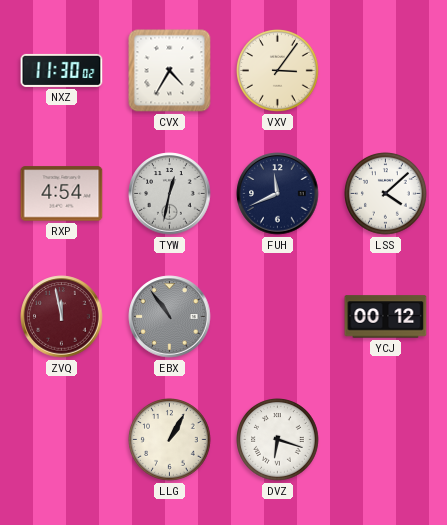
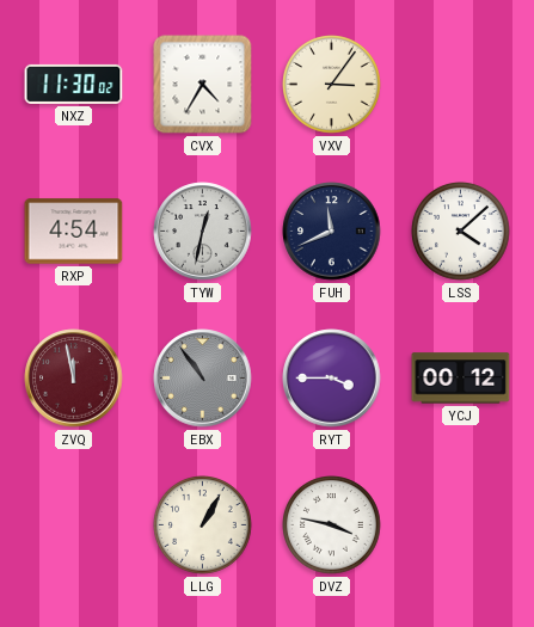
RYT: none -> 3:45
DVZ: 6:18 -> 3:47
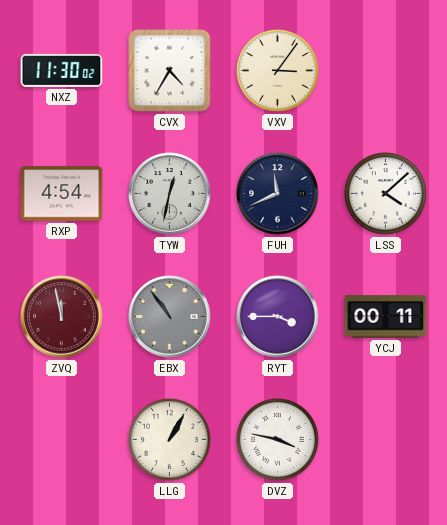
YCJ: 00:12 -> 00:11
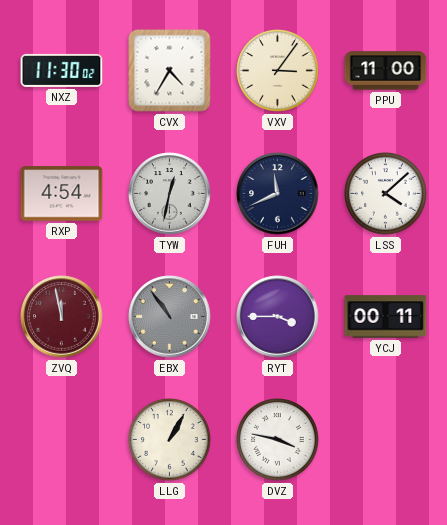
PPU: none -> 11:00
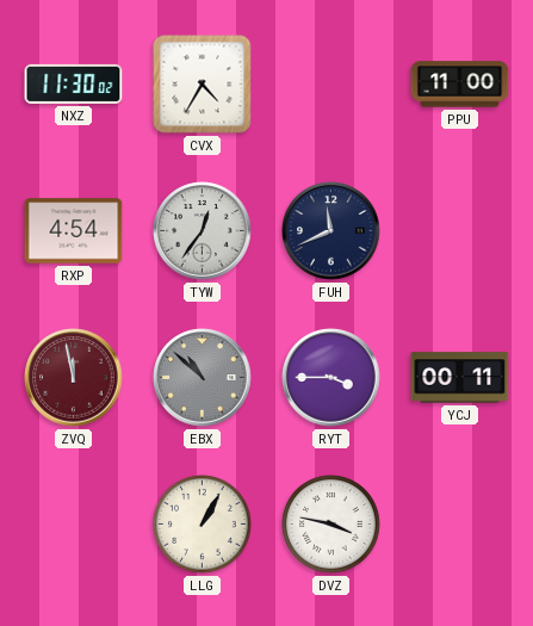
VXV: 3:06 -> none
TYW: 12:32 -> 12:36
LSS: 4:08 -> none
EBX: 10:54 -> 10:52
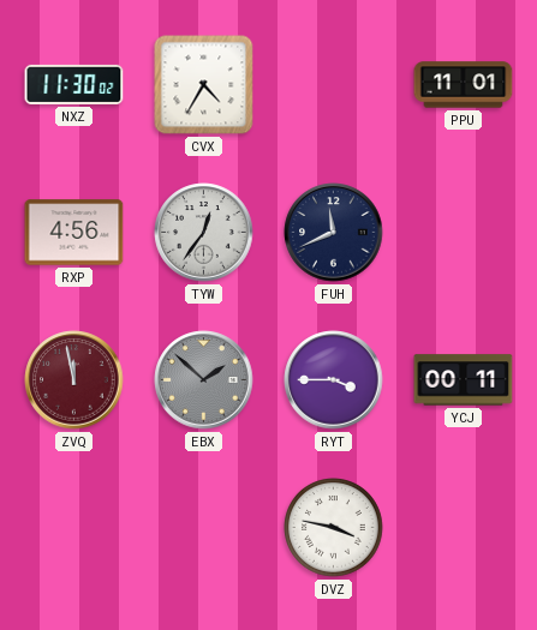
PPU: 11:00 -> 11:01
RXP: 4:54 -> 4:56
EBX: 10:52 -> 1:52
LLG: 1:05 -> none
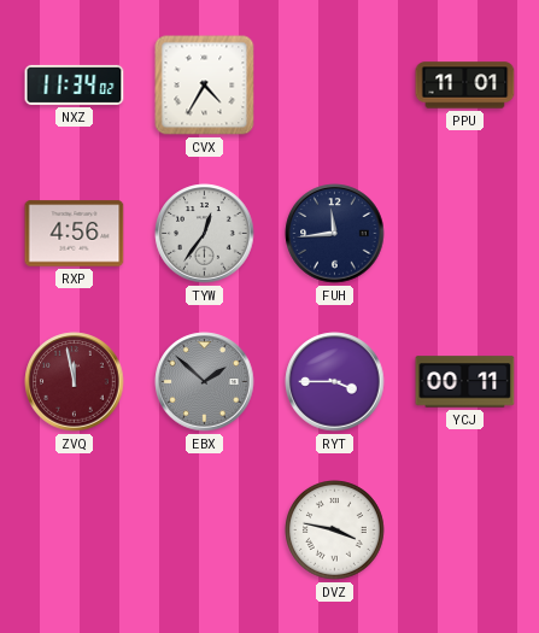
NXZ: 11:30 -> 11:34
FUH: 11:41 -> 11:44
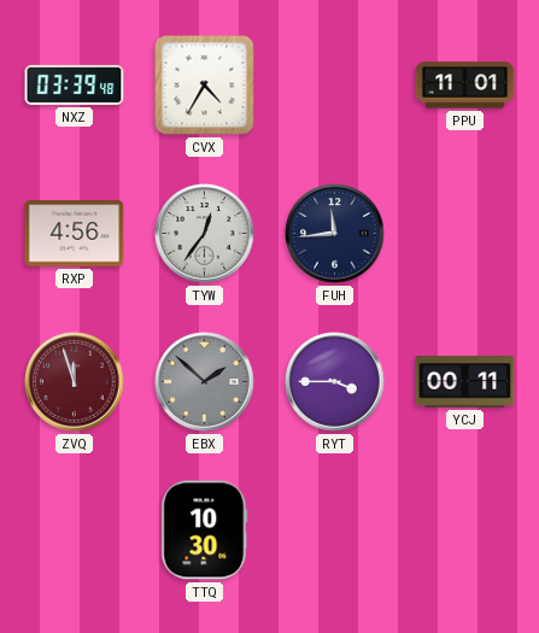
NXZ: 11:34 -> 03:39
ZVQ: 11:58 -> 11:57
TTQ: none -> 10:30
DVZ: 3:47 -> none
